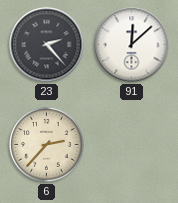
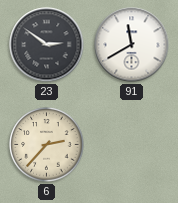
23: 2:23 -> 2:51
91: 12:08 -> 11:40
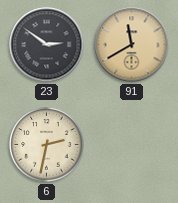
91 dial: white -> champagne
6: 2:37 -> 2:32
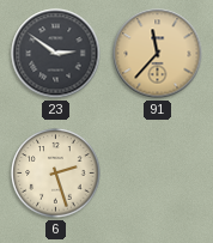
91: 11:40 -> 11:37
6: 2:32 -> 2:27
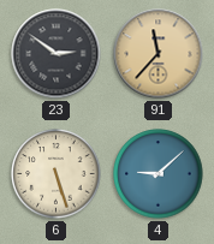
6: 2:27 -> 5:27
4: none -> 9:08
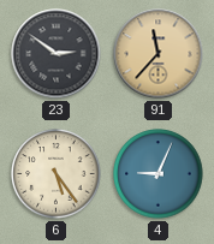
6: 5:27 -> 5:24
4: 9:08 -> 9:04
